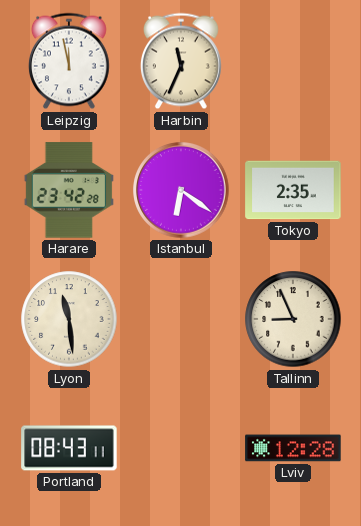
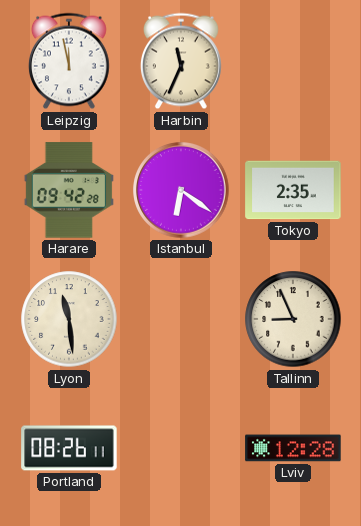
Harare: 23:42 -> 09:42
Portland: 08:43 -> 08:26
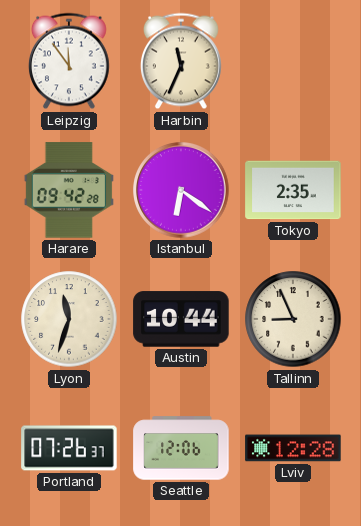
Leipzig: 11:58 -> 11:54
Lyon: 11:29 -> 11:33
Austin: none -> 10:44
Portland: 08:26 -> 07:26
Seattle: none -> 12:06
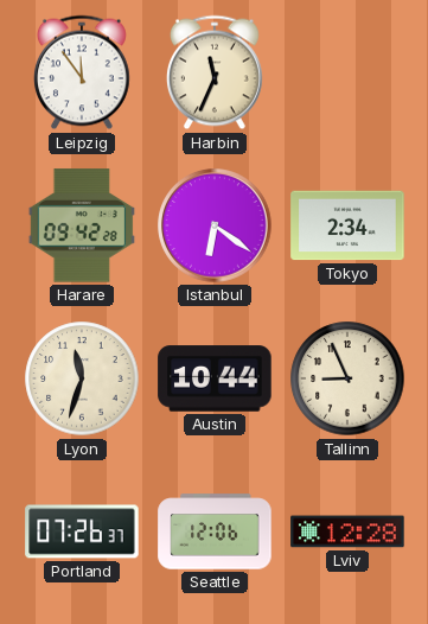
Tokyo: 2:35 -> 2:34
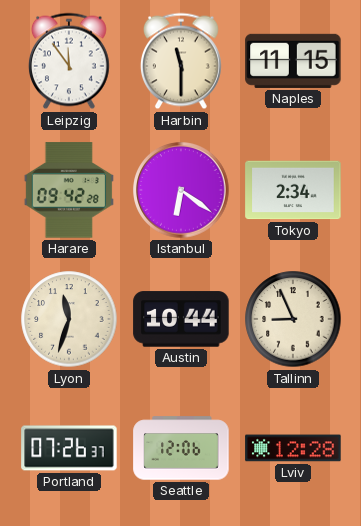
Harbin: 11:34 -> 11:30
Naples: none -> 11:15
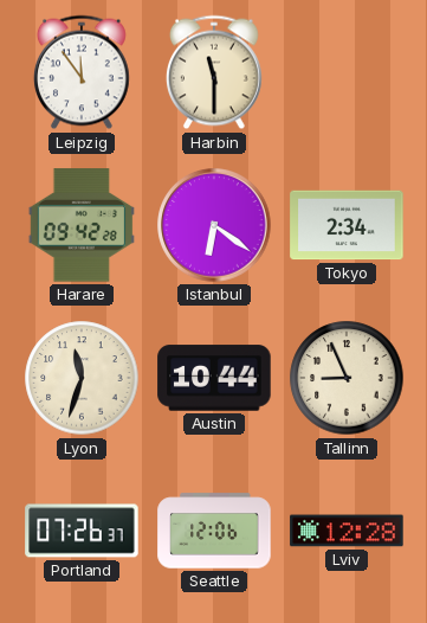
Naples: 11:15 -> none
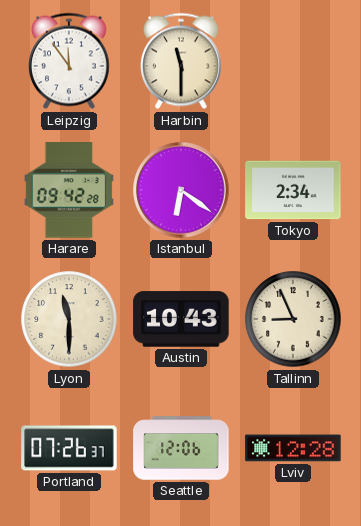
Lyon: 11:33 -> 11:30
Austin: 10:44 -> 10:43
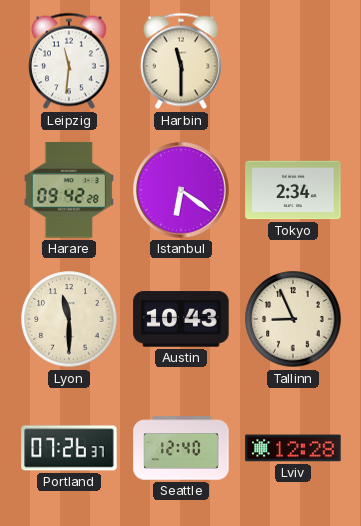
Leipzig: 11:54 -> 11:31
Seattle: 12:06 -> 12:40
